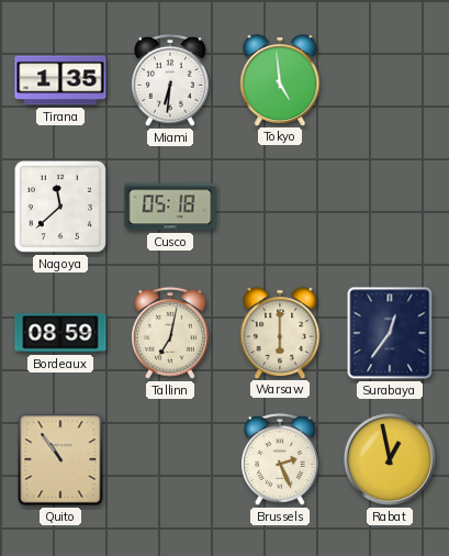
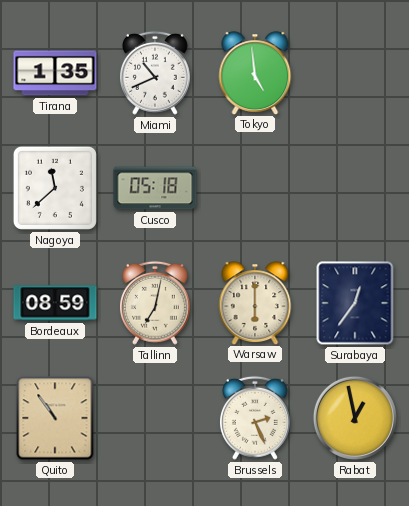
Miami: 6:31 -> 10:41
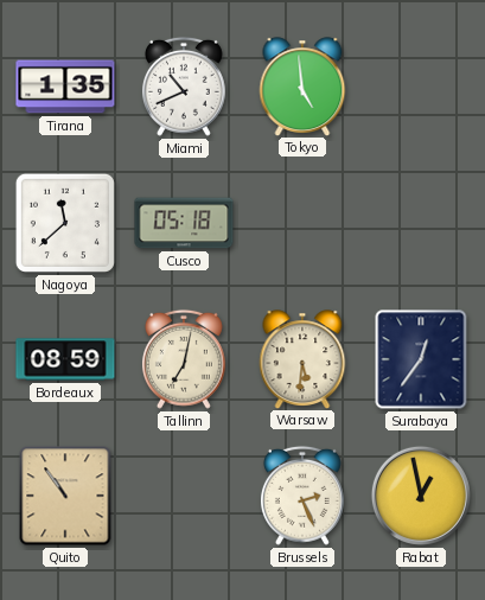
Warsaw: 6:00 -> 5:31
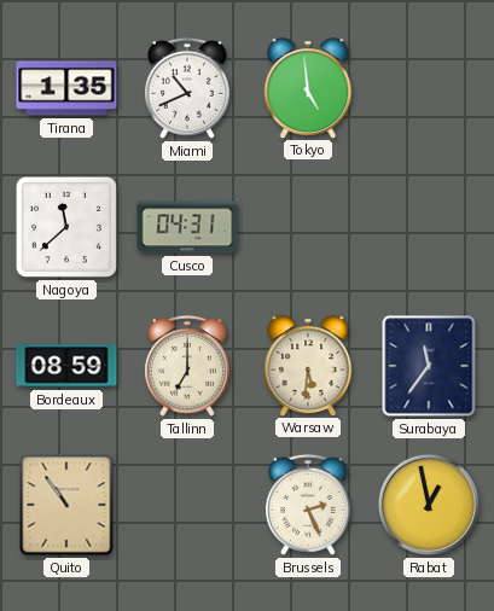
Cusco: 05:18 -> 04:31
Tallinn: 7:02 -> 7:00
Surabaya: 12:36 -> 11:36
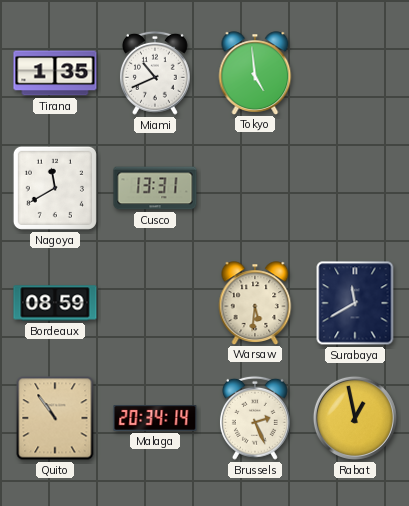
Nagoya: 11:38 -> 11:40
Cusco: 04:31 -> 13:31
Tallinn: 7:00 -> none
Surabaya: 11:36 -> 11:40
Malaga: none -> 20:34
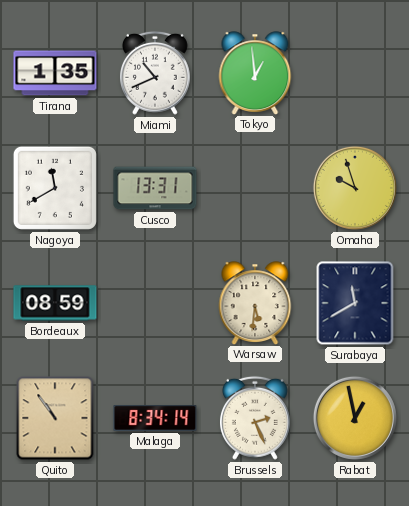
Tokyo: 4:59 -> 12:59
Omaha: none -> 9:57
Malaga: 20:34 -> 8:34
